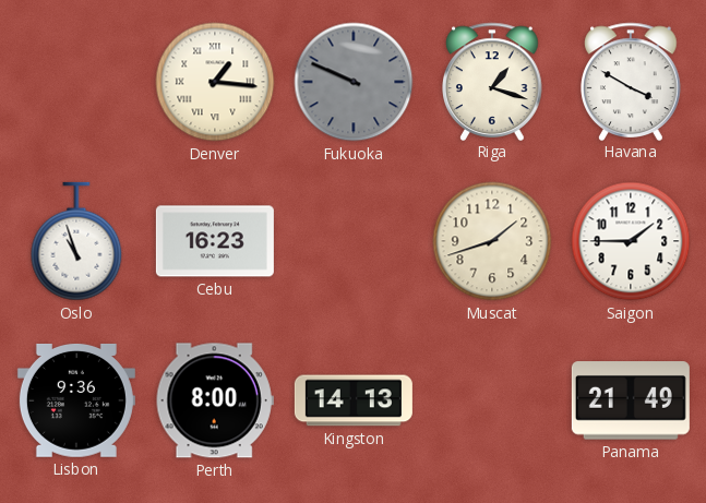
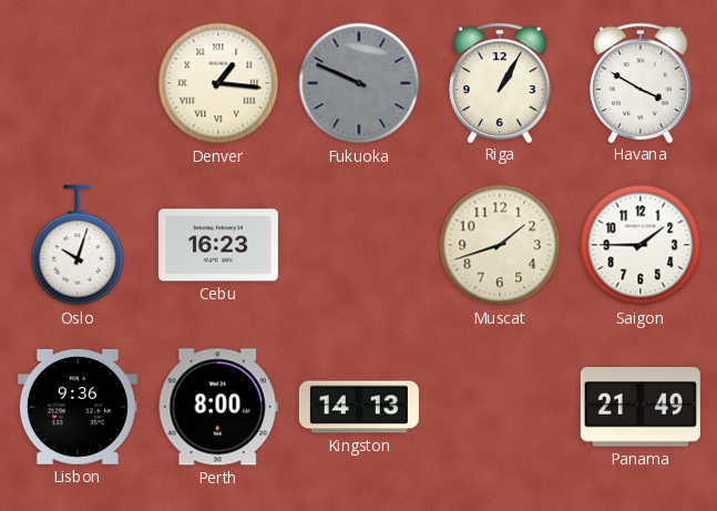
Riga: 1:18 -> 1:05
Oslo: 10:57 -> 10:03
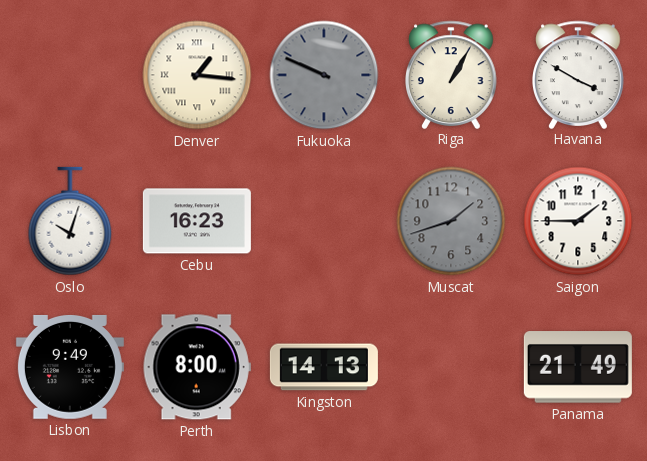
Muscat dial: cream -> grey
Lisbon: 9:36 -> 9:49
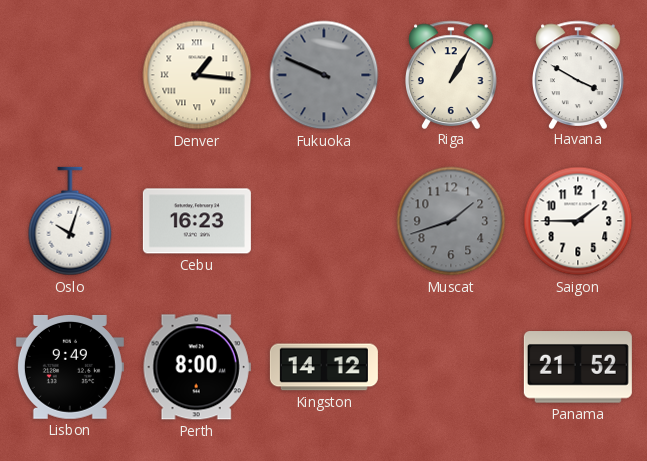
Kingston: 14:13 -> 14:12
Panama: 21:49 -> 21:52
